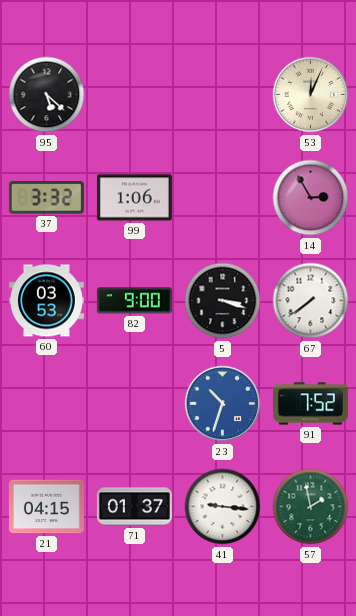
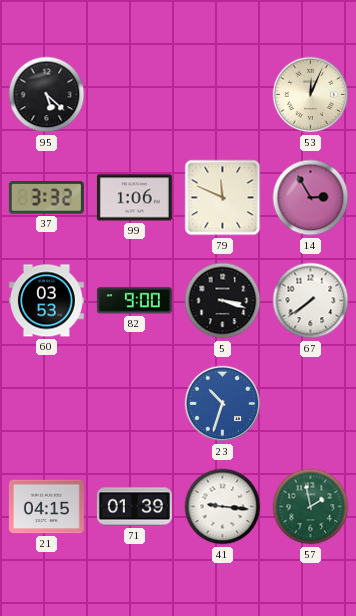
79: none -> 11:49
91: 7:52 -> none
71: 01:37 -> 01:39
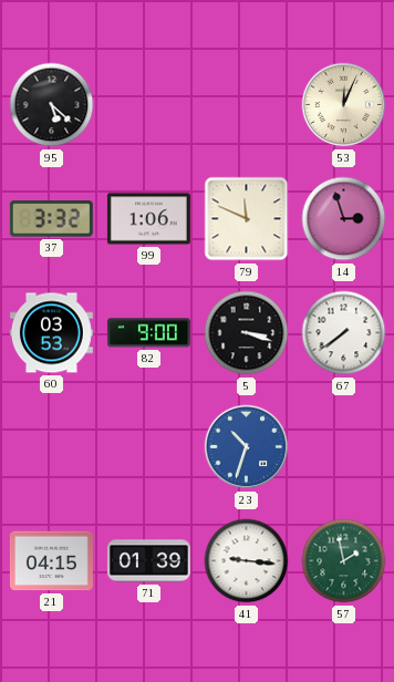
14: 2:55 -> 2:57
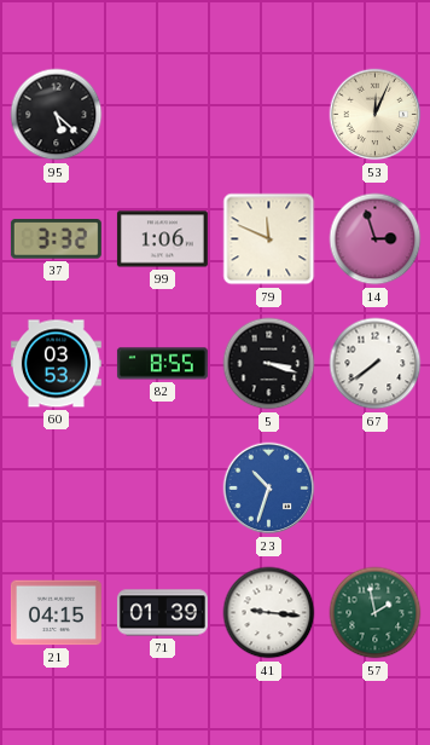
82: 9:00 -> 8:55
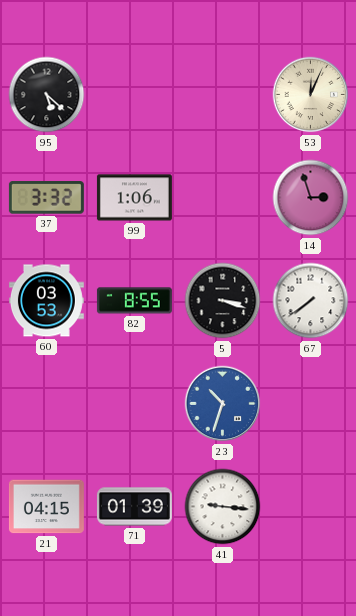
79: 11:49 -> none
57: 1:58 -> none
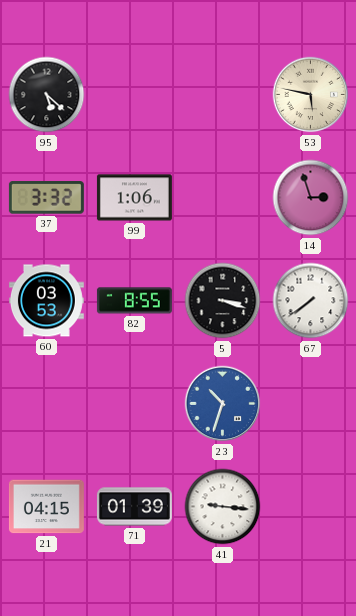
53: 12:04 -> 5:47
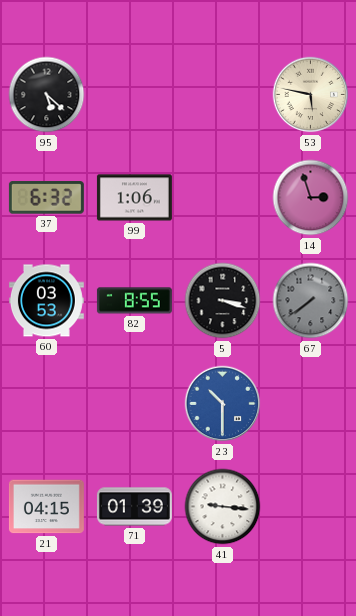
37: 3:32 -> 6:32
67 dial: white -> grey
23: 10:33 -> 10:30
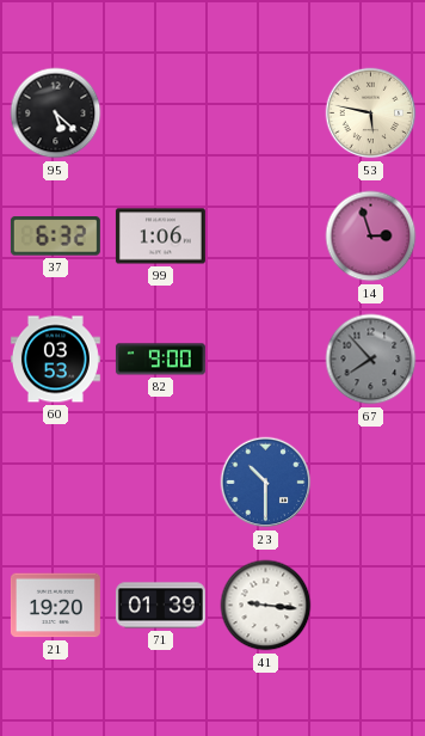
82: 8:55 -> 9:00
5: 3:18 -> none
67: 7:39 -> 7:53
21: 04:15 -> 19:20
